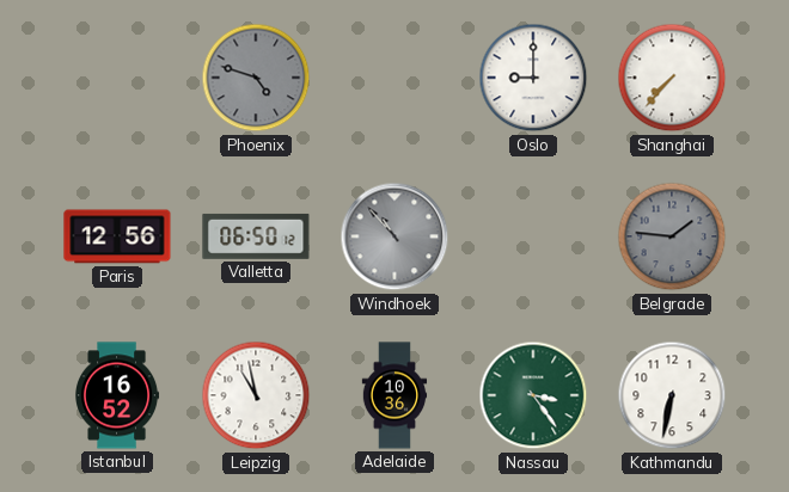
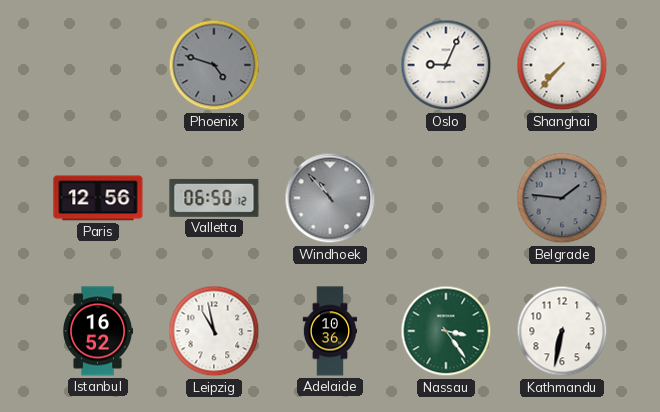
Oslo: 9:00 -> 9:04
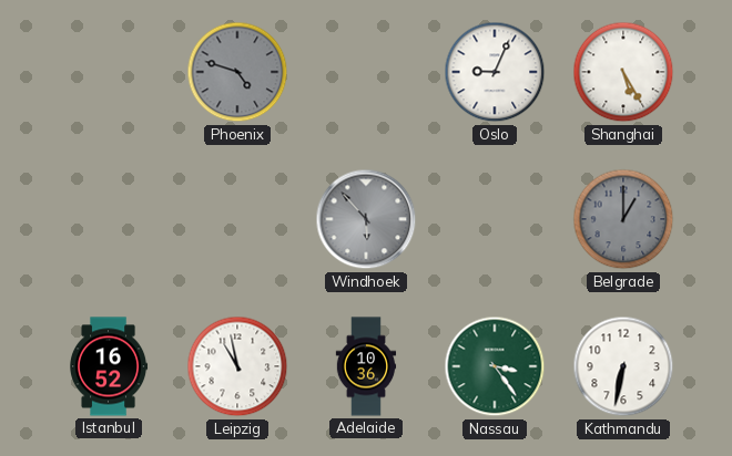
Shanghai: 7:37 -> 5:25
Paris: 12:56 -> none
Valletta: 06:50 -> none
Windhoek: 10:53 -> 5:53
Belgrade: 1:46 -> 1:00
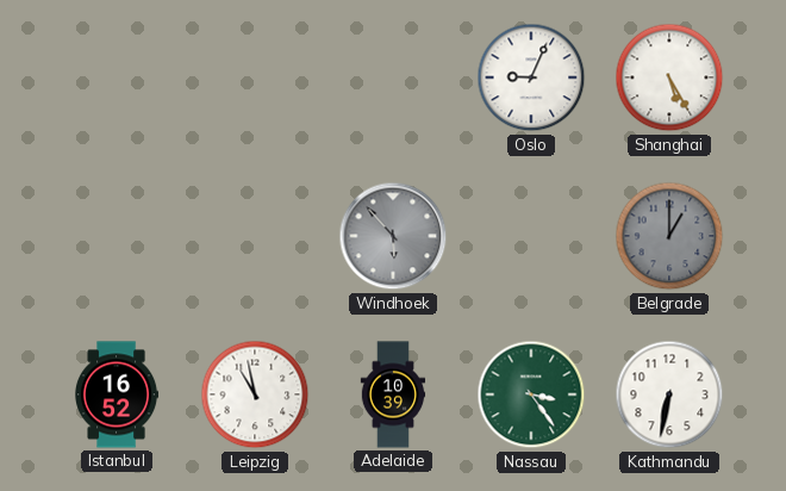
Phoenix: 4:48 -> none
Adelaide: 10:36 -> 10:39
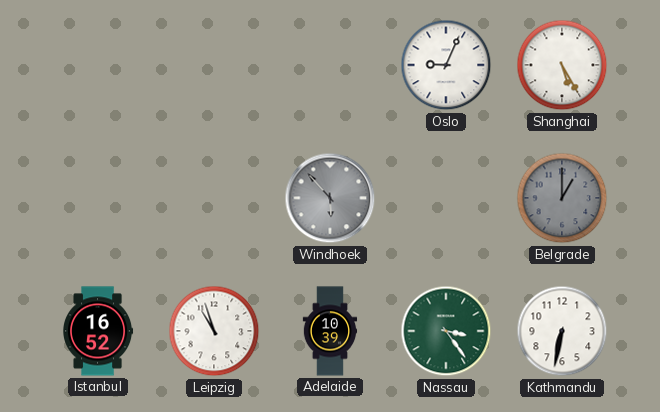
Leipzig: 10:58 -> 10:57
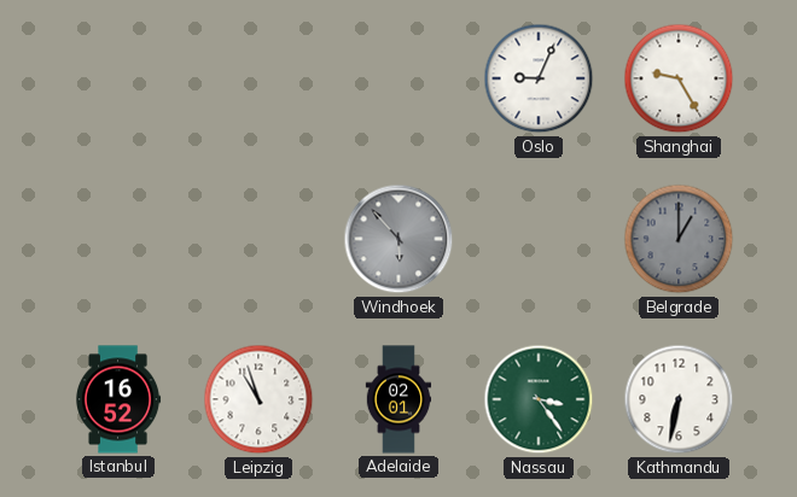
Shanghai: 5:25 -> 9:25
Adelaide: 10:39 -> 02:01
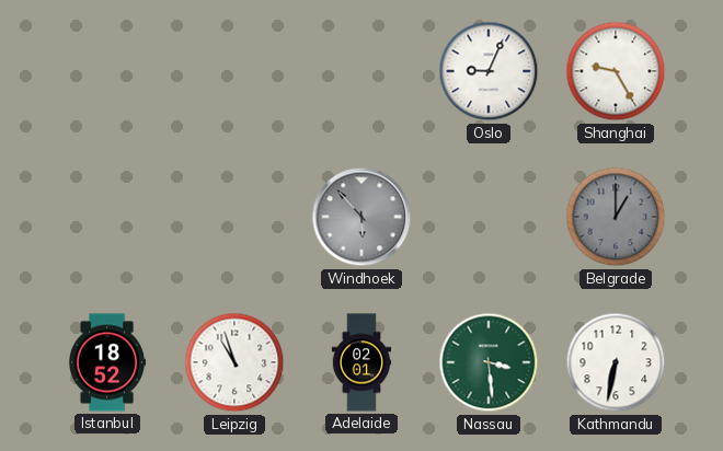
Istanbul: 16:52 -> 18:52
Nassau: 3:24 -> 3:29
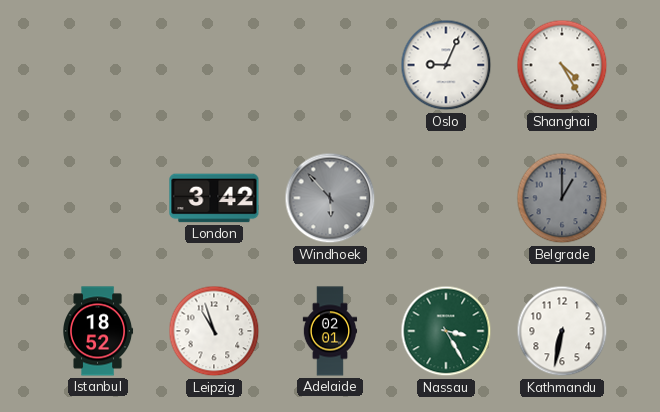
Shanghai: 9:25 -> 4:25
London: none -> 3:42
Nassau: 3:29 -> 3:25
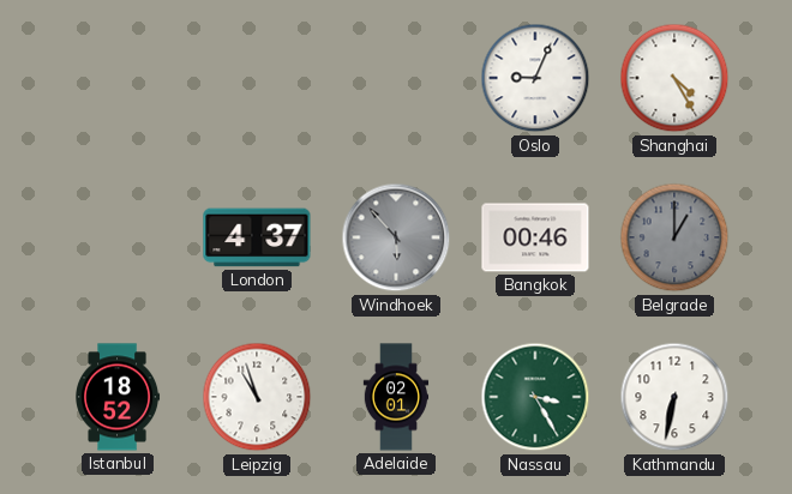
London: 3:42 -> 4:37
Bangkok: none -> 00:46
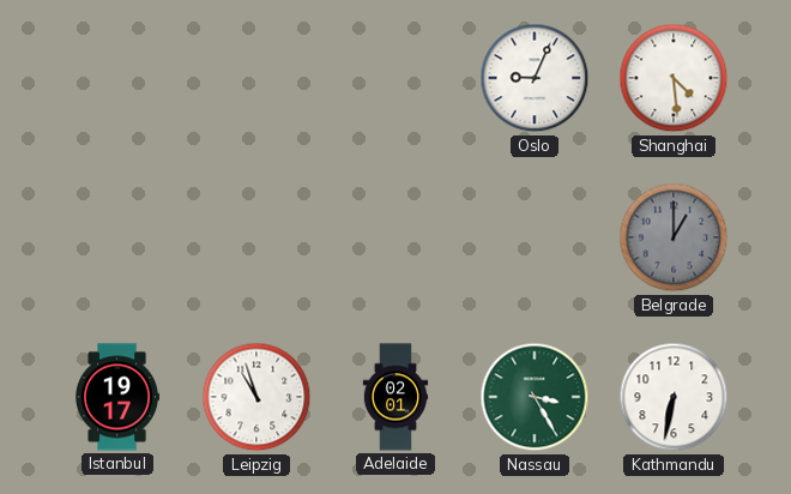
Shanghai: 4:25 -> 4:29
London: 4:37 -> none
Windhoek: 5:53 -> none
Bangkok: 00:46 -> none
Istanbul: 18:52 -> 19:17
